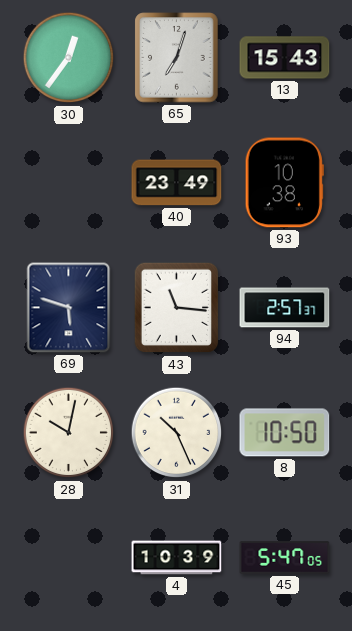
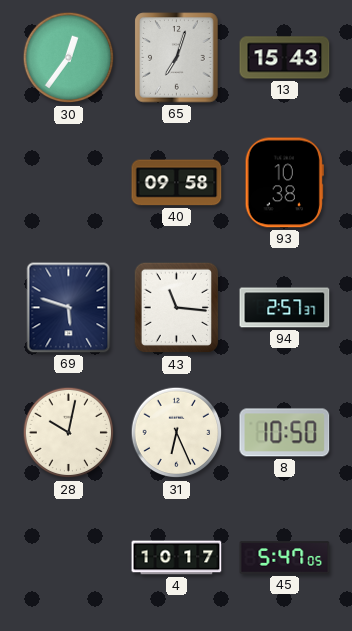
40: 23:49 -> 09:58
31: 10:26 -> 6:26
4: 10:39 -> 10:17
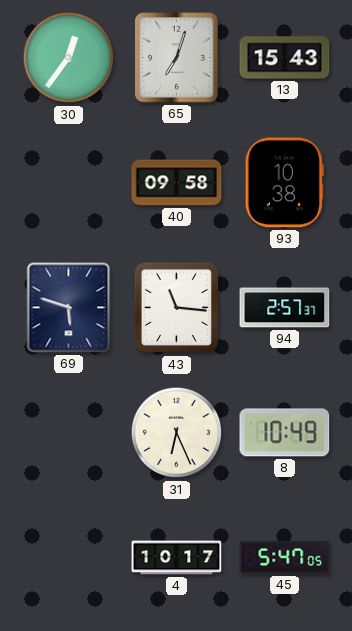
28: 10:02 -> none
8: 10:50 -> 10:49
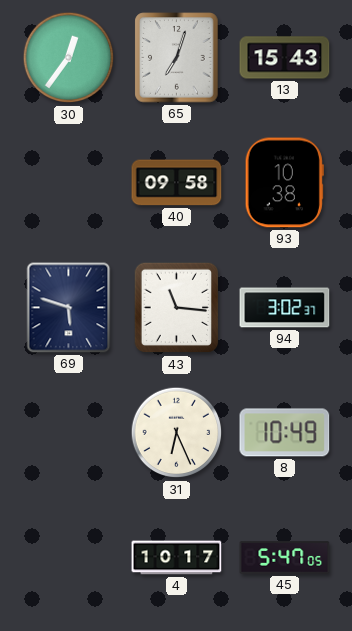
94: 2:57 -> 3:02
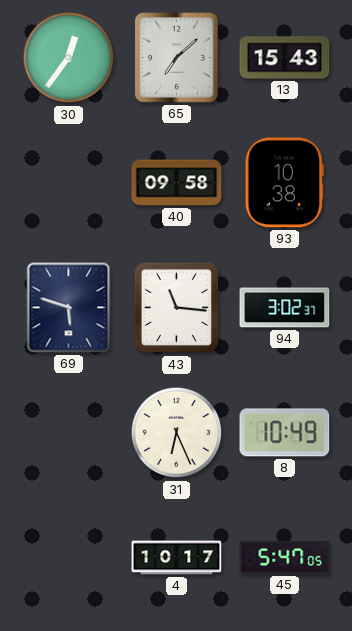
65: 7:03 -> 7:08
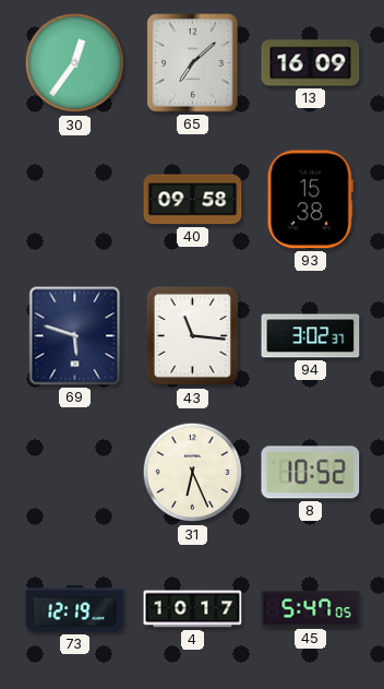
13: 15:43 -> 16:09
93: 10:38 -> 15:38
8: 10:49 -> 10:52
73: none -> 12:19
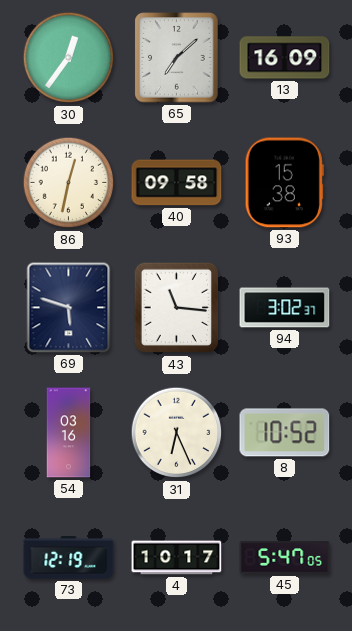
86: none -> 12:32
54: none -> 03:16
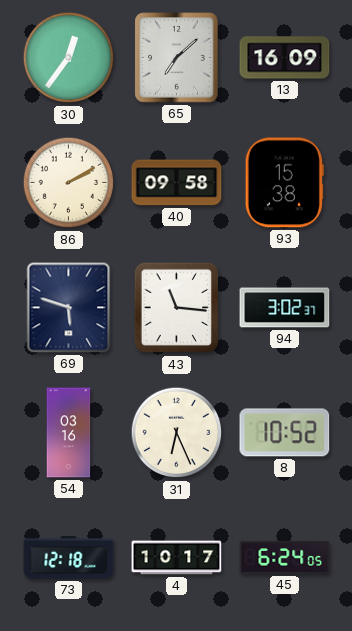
86: 12:32 -> 2:10
73: 12:19 -> 12:18
45: 5:47 -> 6:24
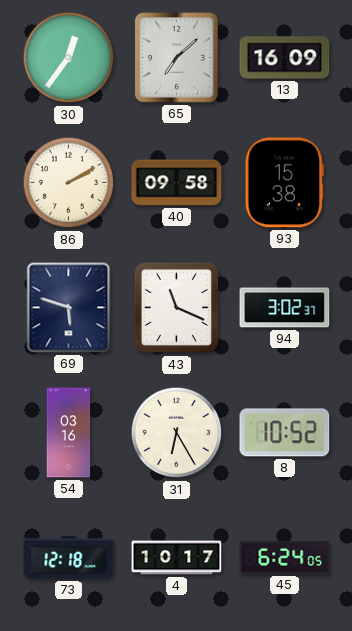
43: 11:16 -> 11:19
31: 6:26 -> 6:25
